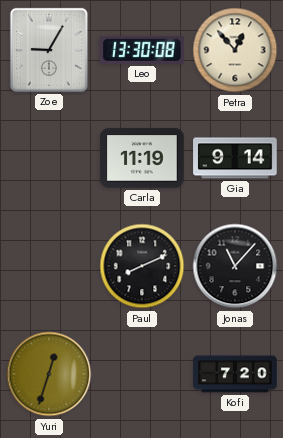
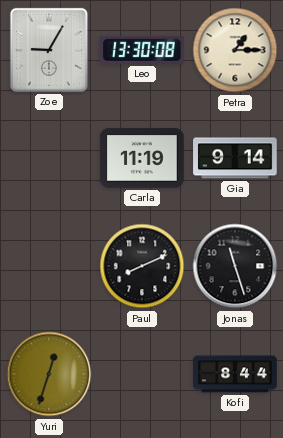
Petra: 12:53 -> 1:15
Jonas: 11:07 -> 11:27
Kofi: 7:20 -> 8:44
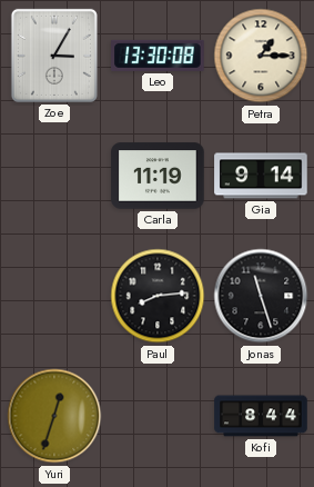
Zoe: 9:05 -> 3:05
Paul: 8:11 -> 8:14
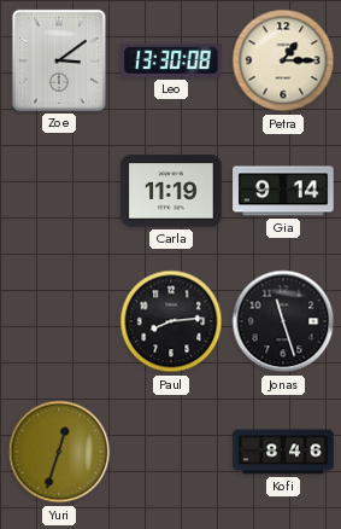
Zoe: 3:05 -> 3:09
Kofi: 8:44 -> 8:46
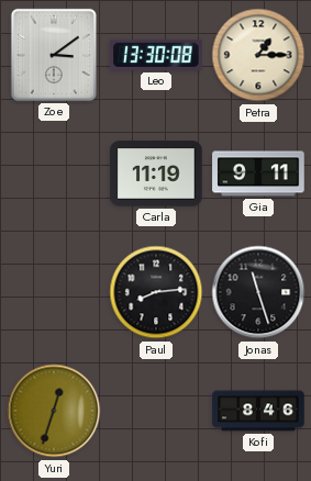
Gia: 9:14 -> 9:11
